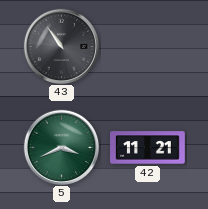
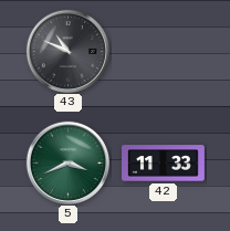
43: 10:54 -> 10:49
42: 11:21 -> 11:33
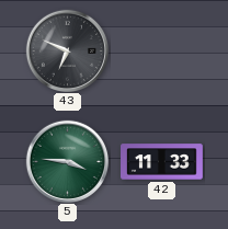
43: 10:49 -> 6:49
5: 3:41 -> 3:46
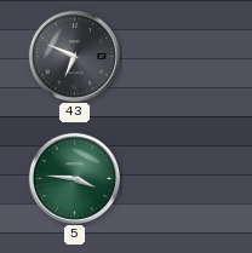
42: 11:33 -> none
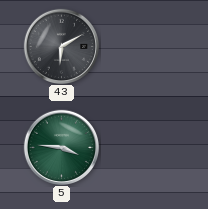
43: 6:49 -> 6:10
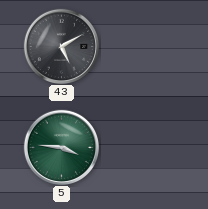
43: 6:10 -> 5:10
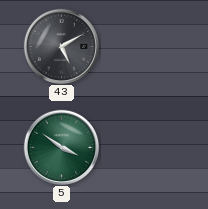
5: 3:46 -> 3:51
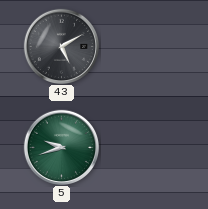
5: 3:51 -> 9:42
